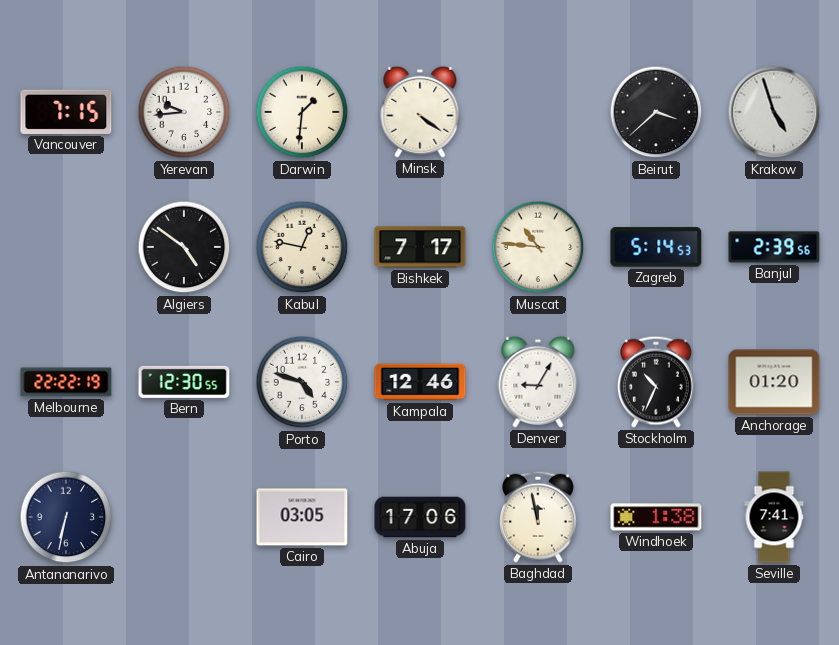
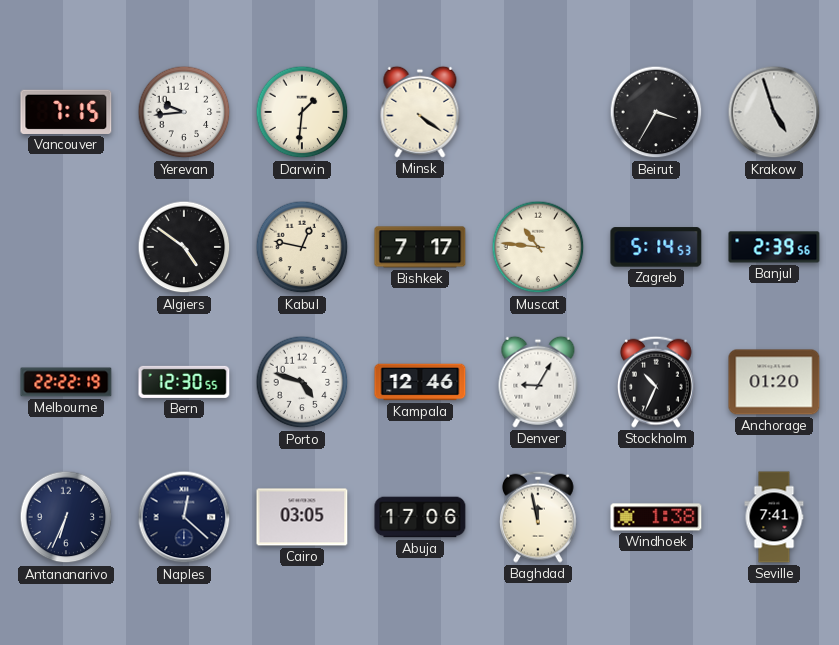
Beirut: 3:38 -> 3:35
Antananarivo: 6:32 -> 6:34
Naples: none -> 12:22
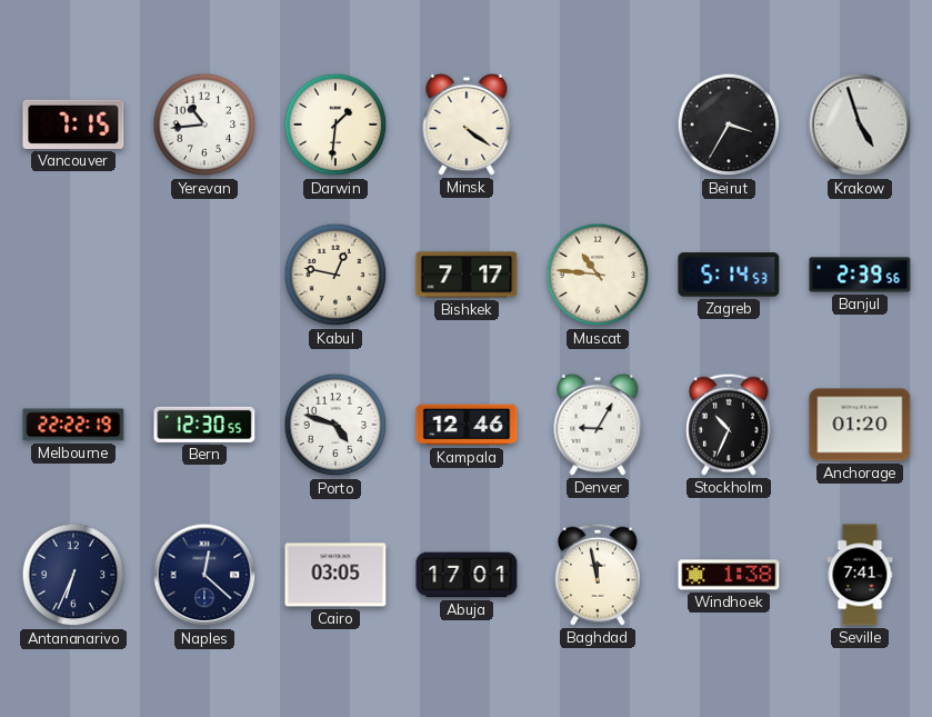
Yerevan: 9:44 -> 10:44
Algiers: 4:51 -> none
Abuja: 17:06 -> 17:01
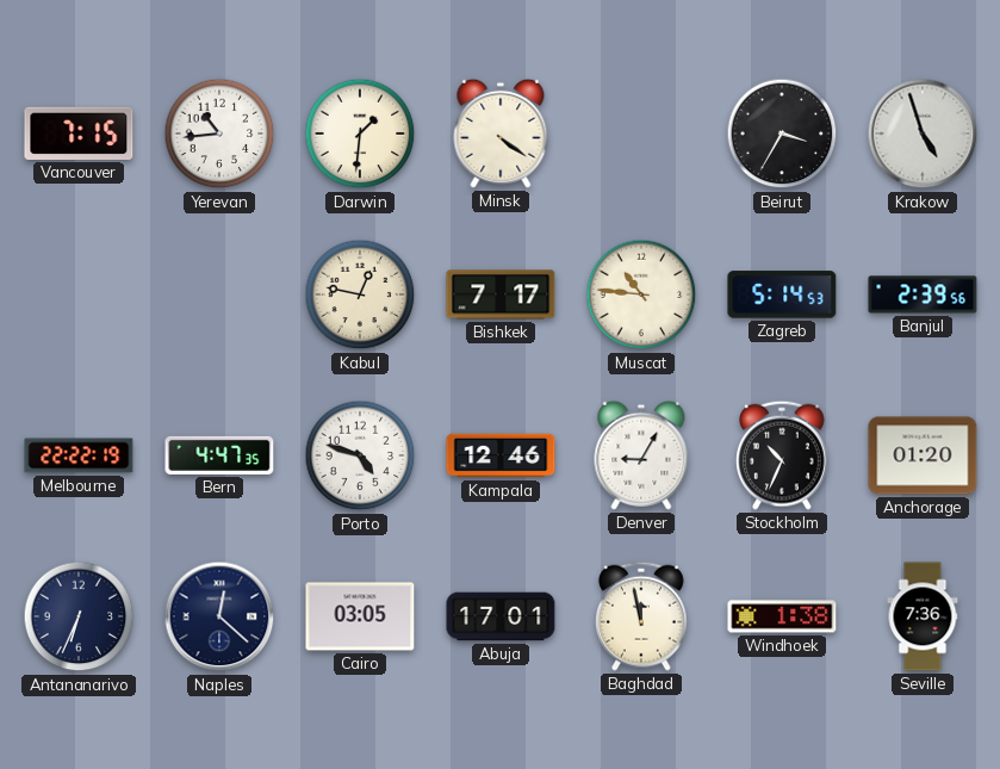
Bern: 12:30 -> 4:47
Seville: 7:41 -> 7:36
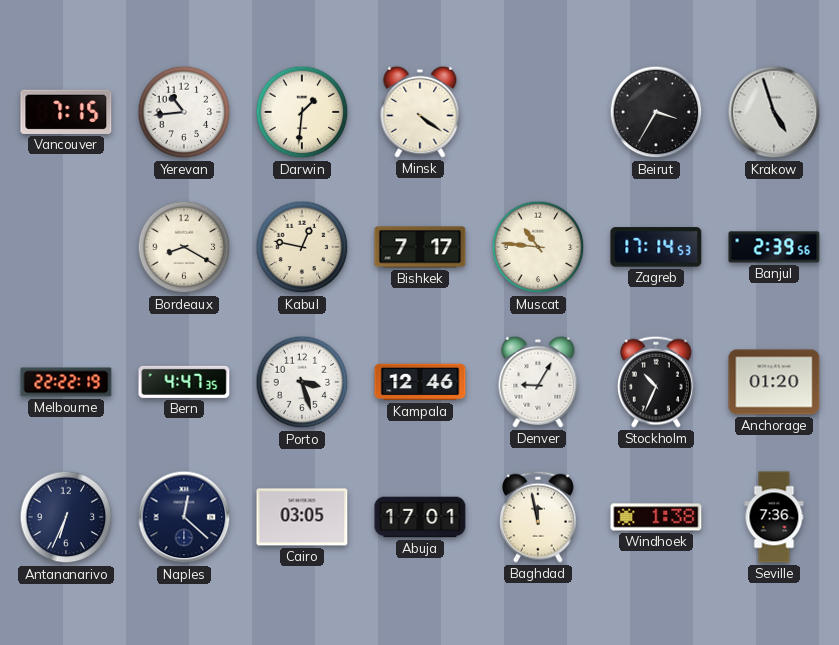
Bordeaux: none -> 8:20
Zagreb: 5:14 -> 17:14
Porto: 4:48 -> 3:27
